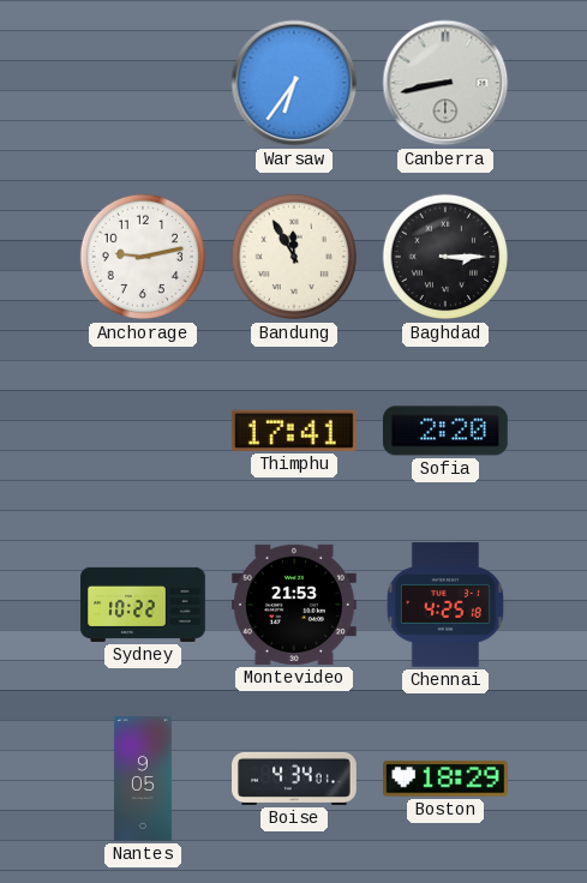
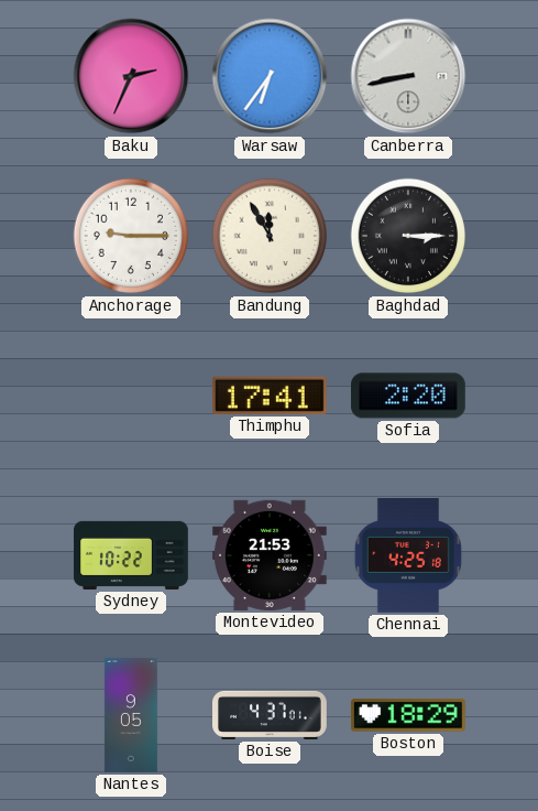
Baku: none -> 2:34
Anchorage: 9:13 -> 9:15
Boise: 4:34 -> 4:37
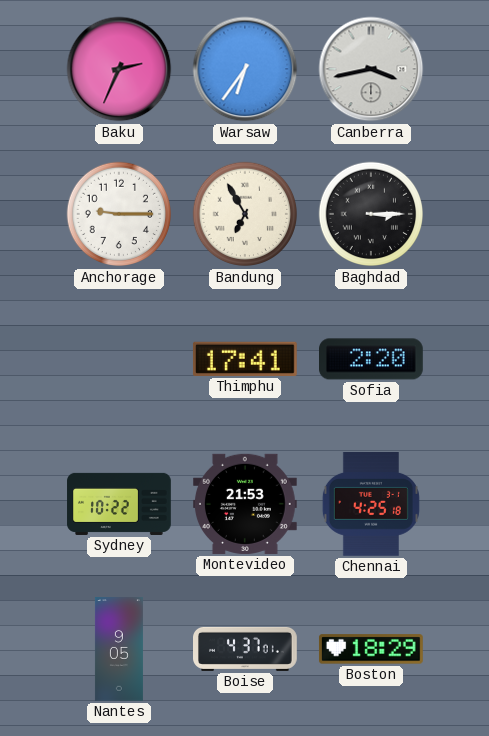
Canberra: 8:43 -> 3:43
Bandung: 11:55 -> 6:55
